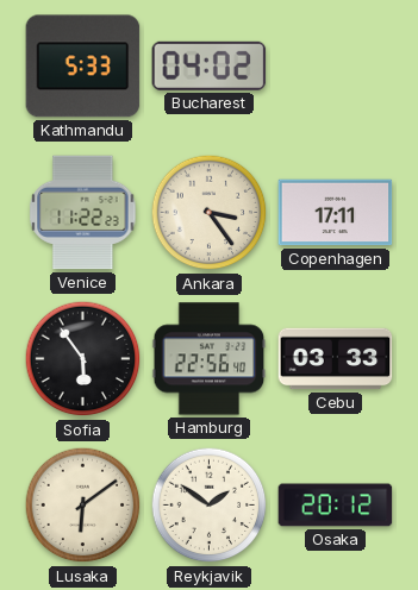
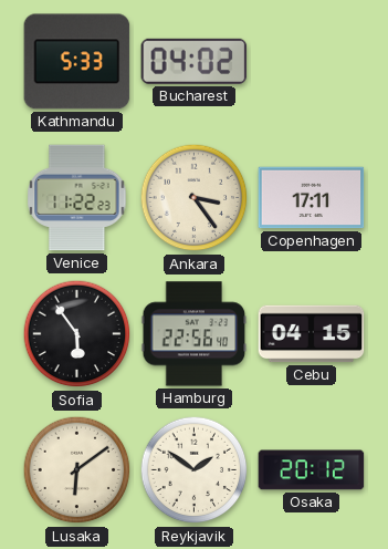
Cebu: 03:33 -> 04:15
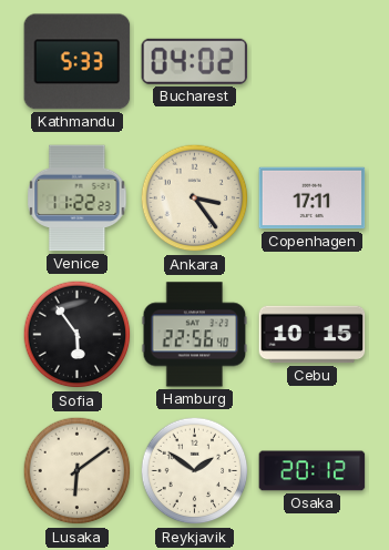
Cebu: 04:15 -> 10:15
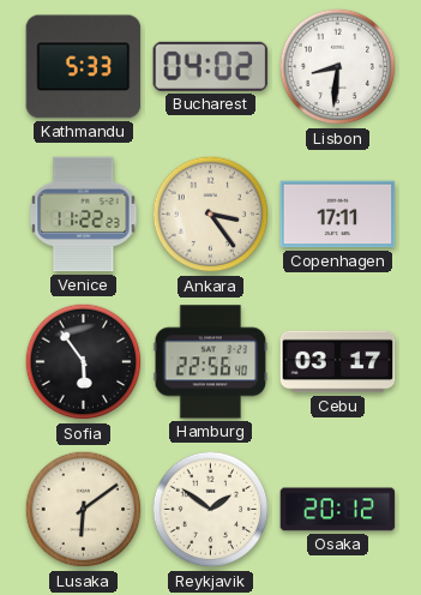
Lisbon: none -> 8:31
Cebu: 10:15 -> 03:17
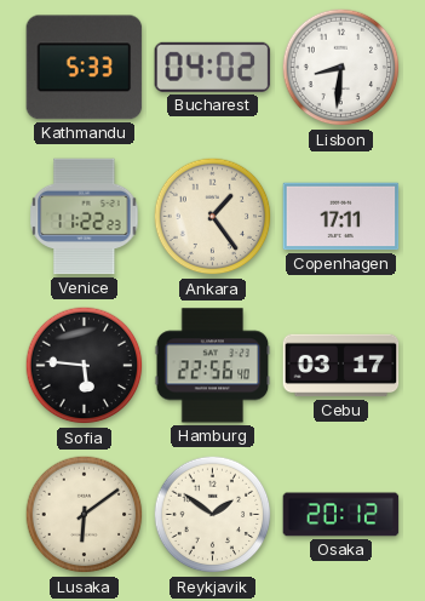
Ankara: 3:24 -> 1:24
Sofia: 5:54 -> 5:46
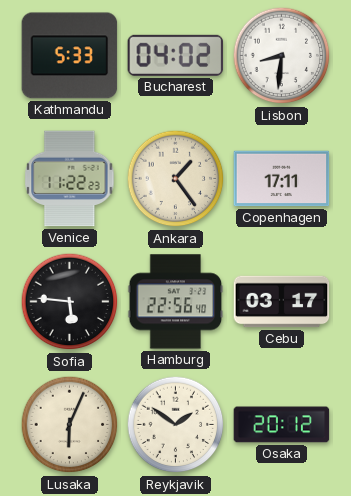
Lusaka: 6:09 -> 6:04
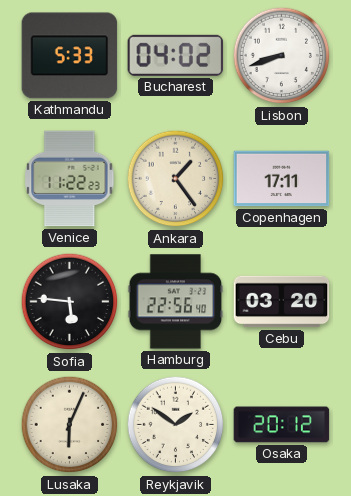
Lisbon: 8:31 -> 8:42
Cebu: 03:17 -> 03:20
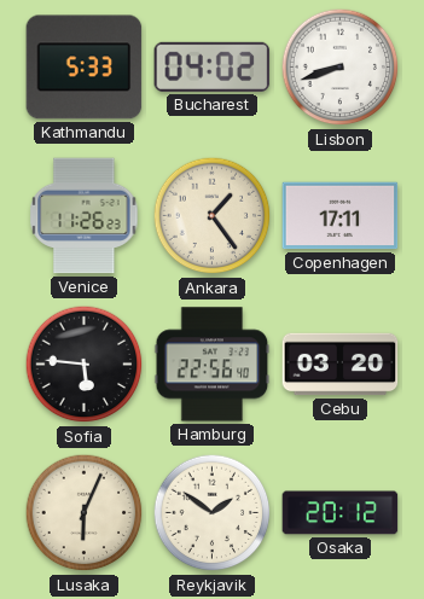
Venice: 11:22 -> 11:26
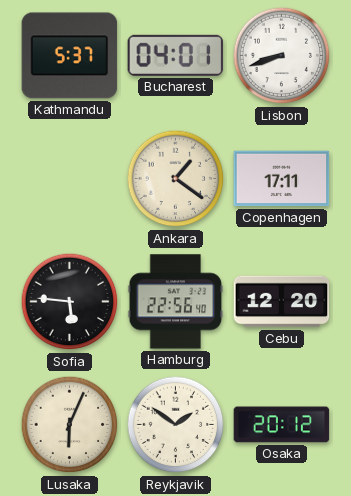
Kathmandu: 5:33 -> 5:37
Bucharest: 04:02 -> 04:01
Venice: 11:26 -> none
Ankara: 1:24 -> 1:21
Cebu: 03:20 -> 12:20
